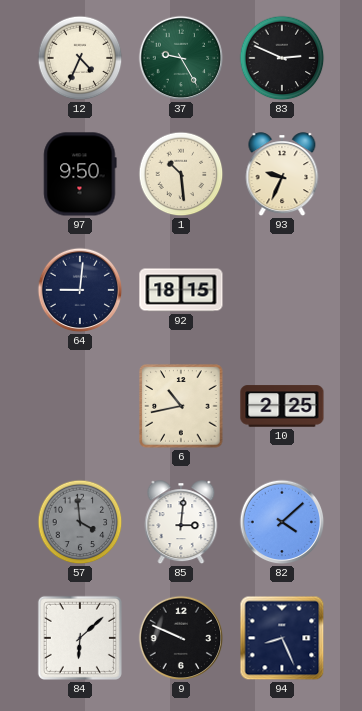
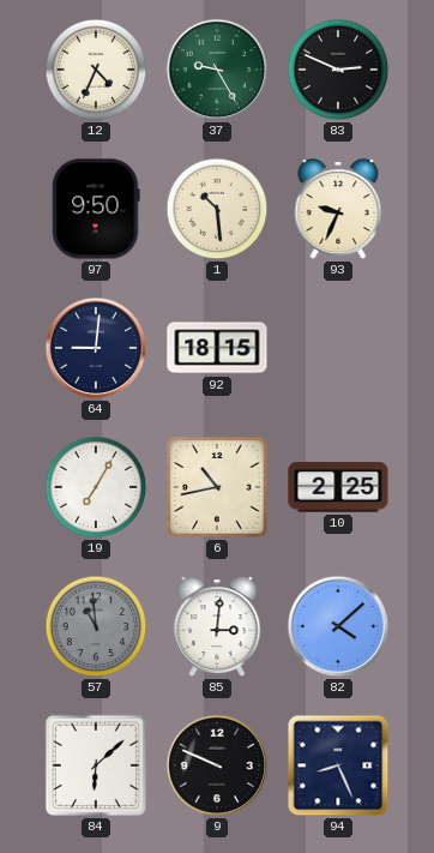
19: none -> 7:05
57: 3:59 -> 10:59
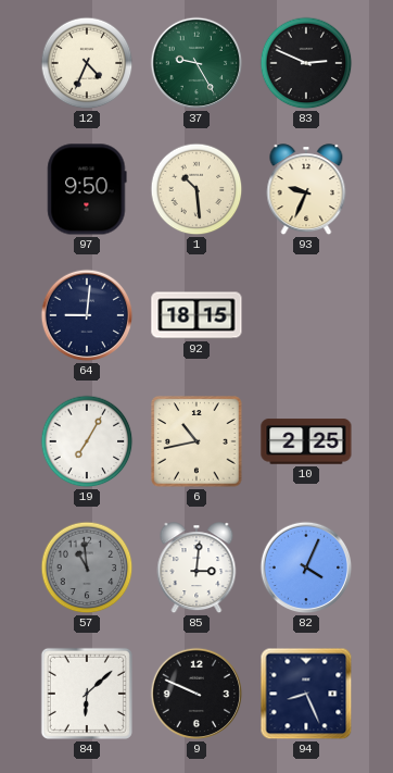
82: 4:08 -> 4:04
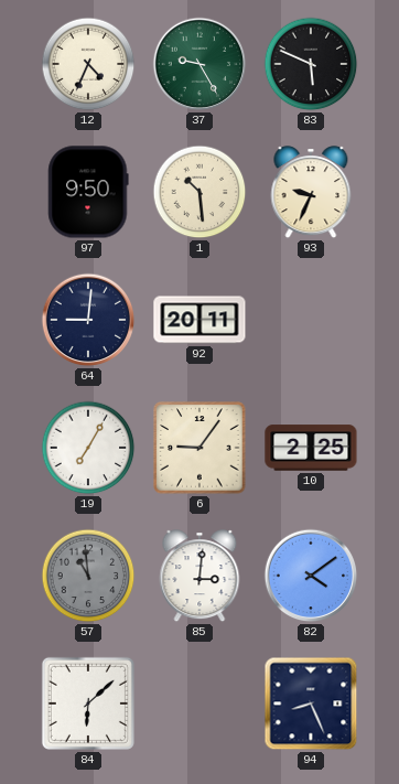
83: 2:49 -> 5:49
92: 18:15 -> 20:11
6: 10:43 -> 9:06
82: 4:04 -> 4:09
9: 9:49 -> none
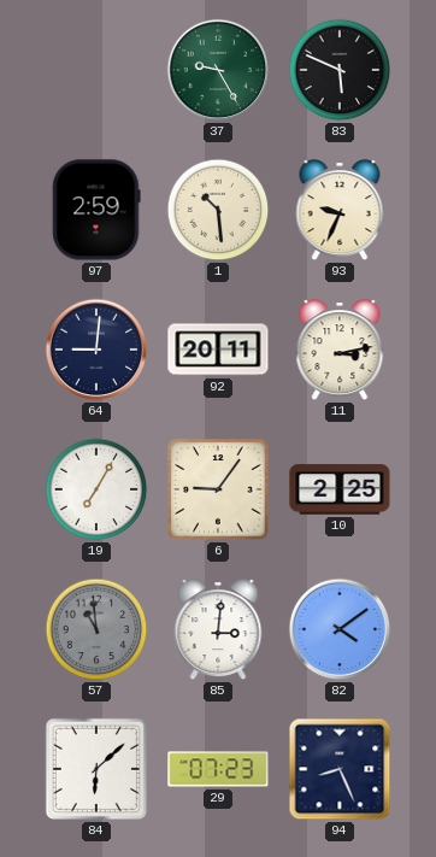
12: 4:34 -> none
97: 9:50 -> 2:59
11: none -> 3:13
29: none -> 07:23
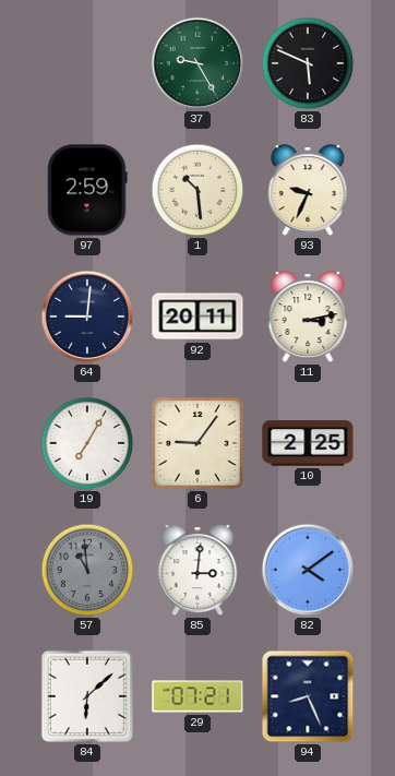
29: 07:23 -> 07:21
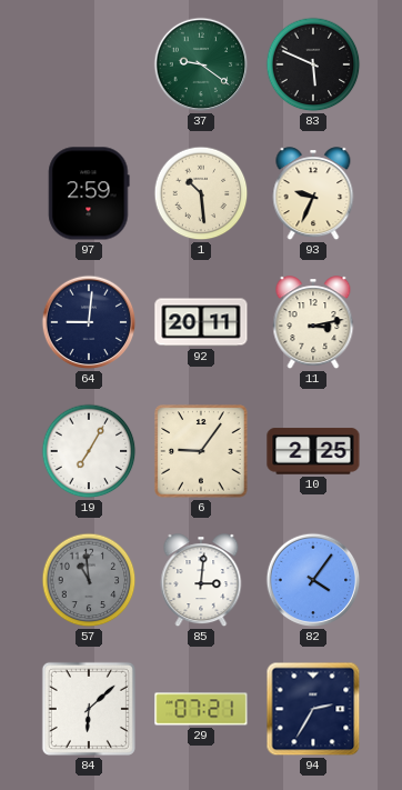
37: 9:25 -> 9:21
82: 4:09 -> 4:06
94: 8:26 -> 2:35
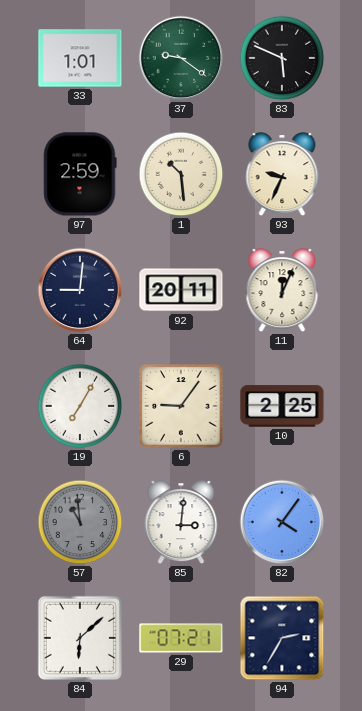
33: none -> 1:01
11: 3:13 -> 12:04
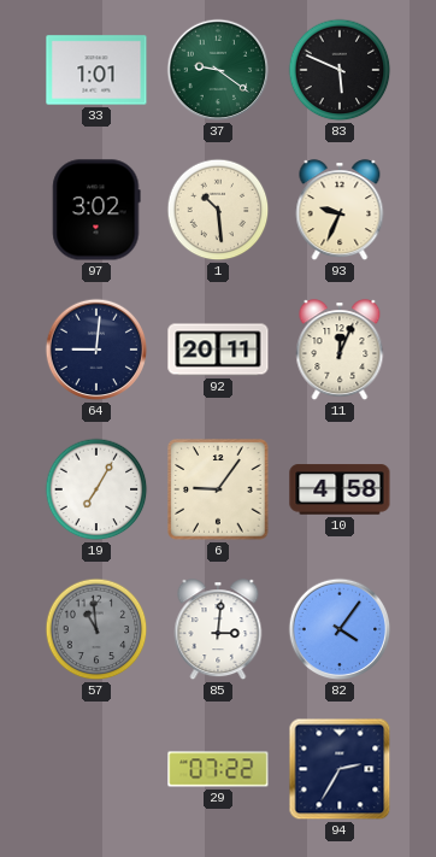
97: 2:59 -> 3:02
10: 2:25 -> 4:58
84: 6:08 -> none
29: 07:21 -> 07:22
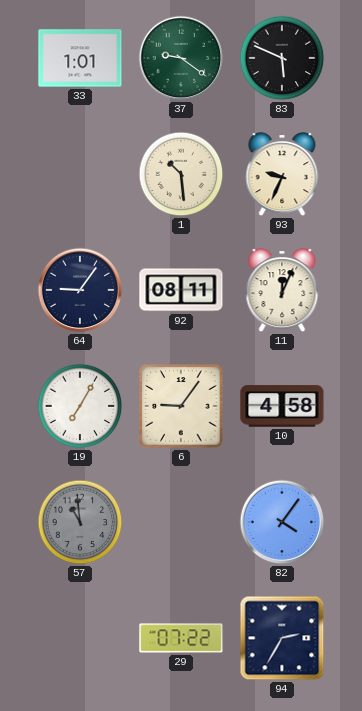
97: 3:02 -> none
64: 9:01 -> 9:06
92: 20:11 -> 08:11
85: 3:01 -> none
